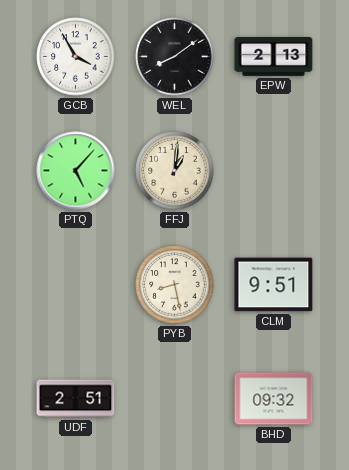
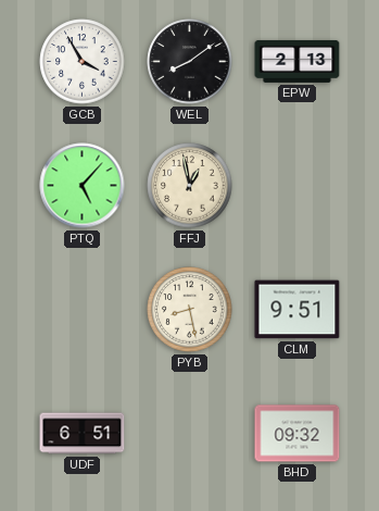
FFJ: 1:01 -> 12:58
UDF: 2:51 -> 6:51
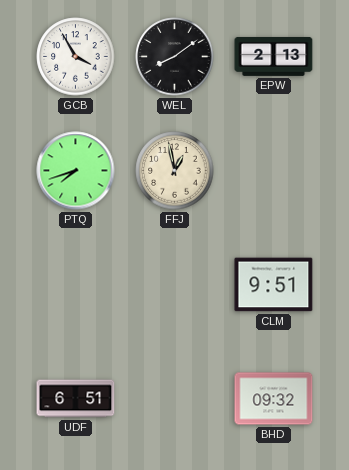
PTQ: 5:07 -> 7:42
PYB: 8:28 -> none
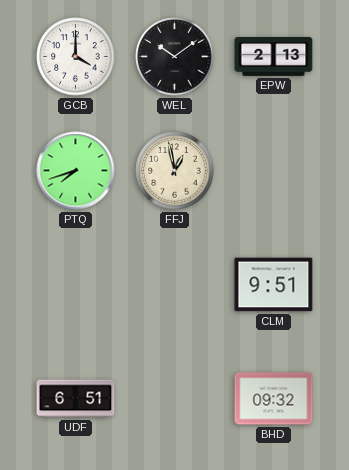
GCB: 3:55 -> 4:00
WEL: 8:09 -> 10:09
